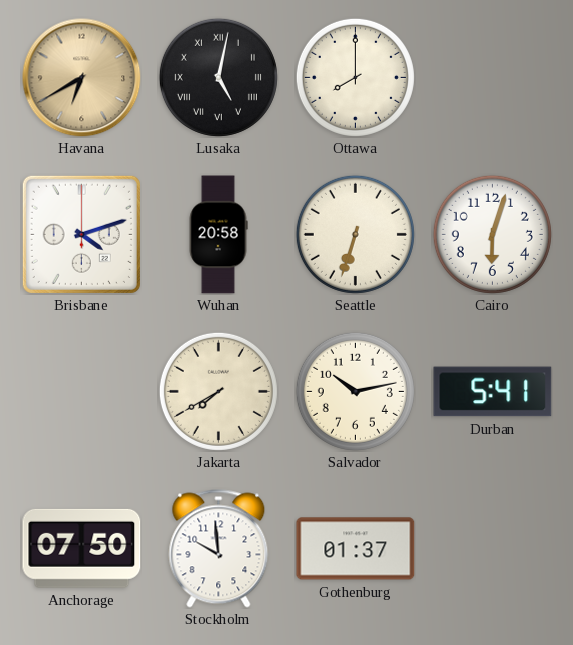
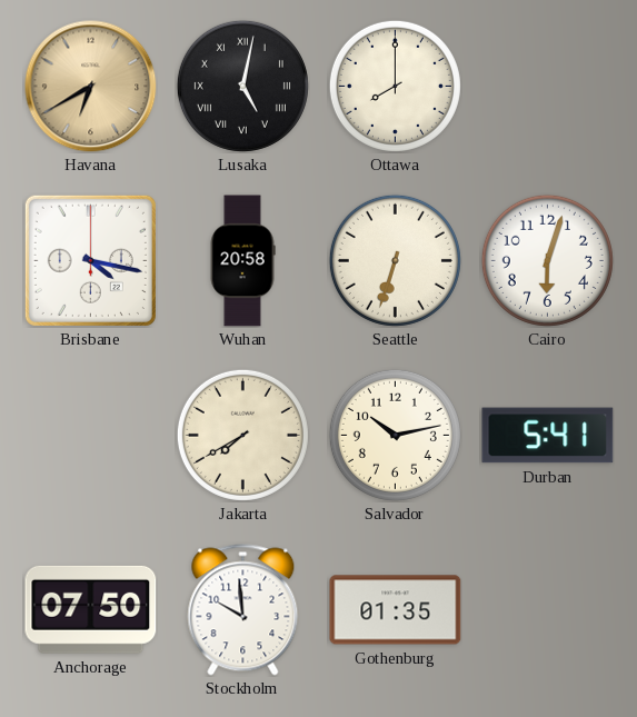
Brisbane: 4:12 -> 4:17
Gothenburg: 01:37 -> 01:35
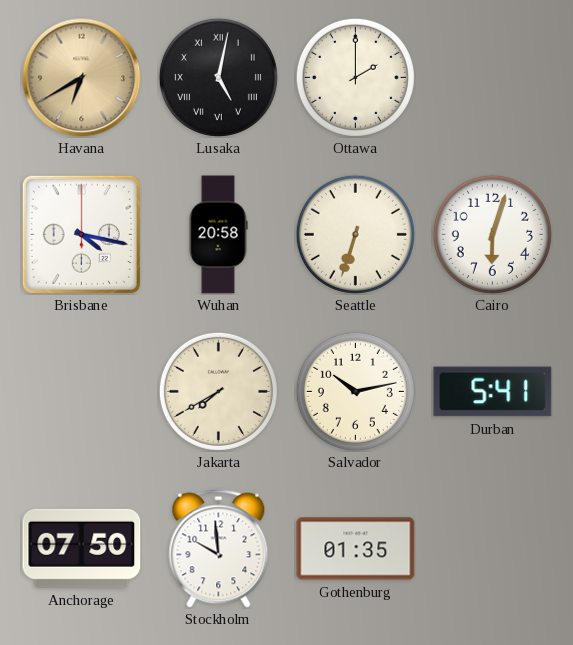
Ottawa: 8:00 -> 2:00
